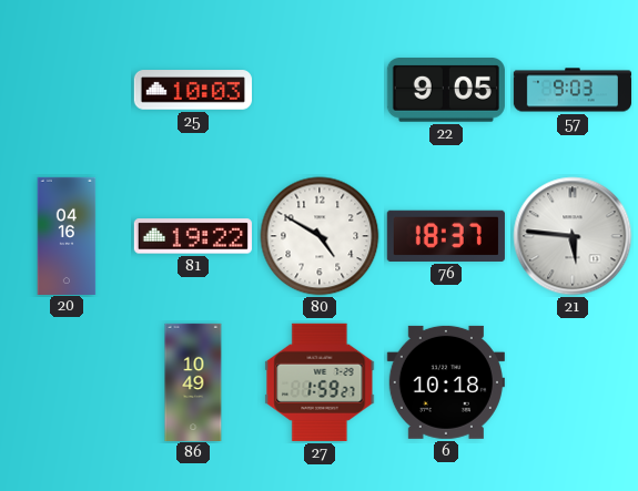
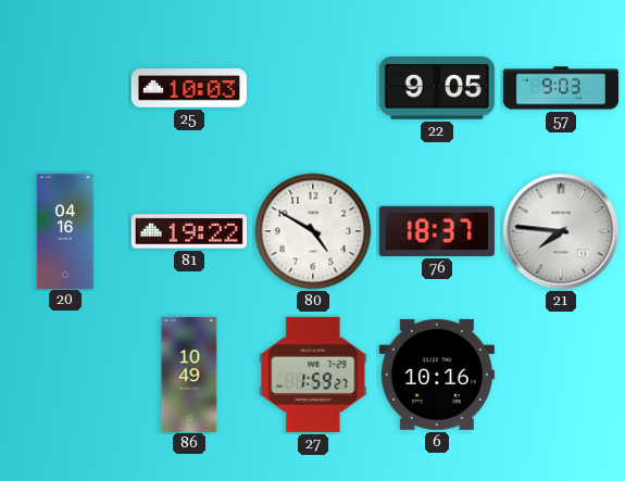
21: 5:46 -> 7:46
6: 10:18 -> 10:16
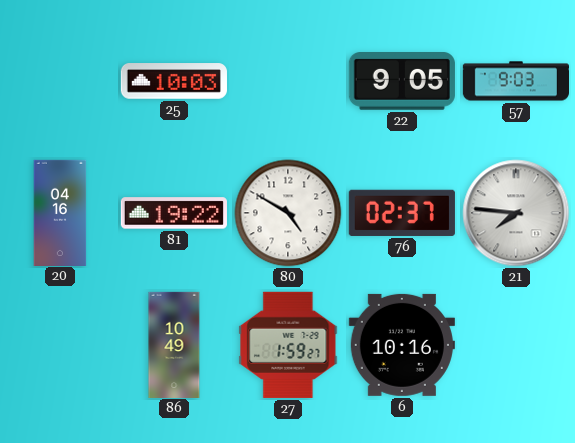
76: 18:37 -> 02:37
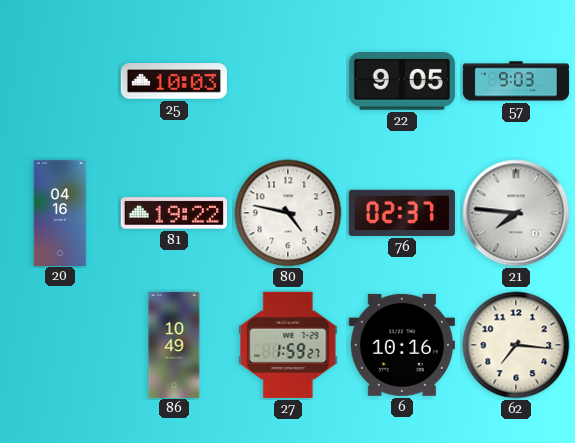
80: 4:50 -> 4:47
62: none -> 7:16
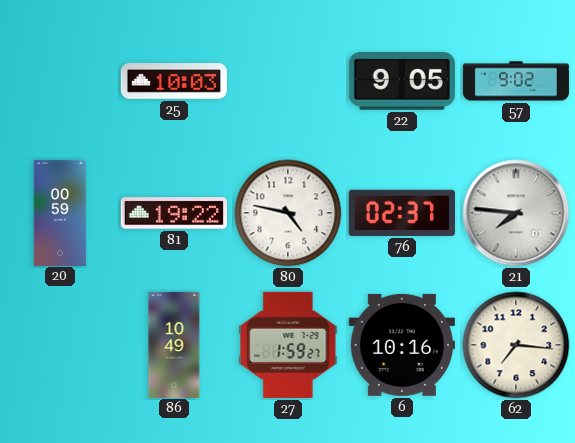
57: 9:03 -> 9:02
20: 04:16 -> 00:59
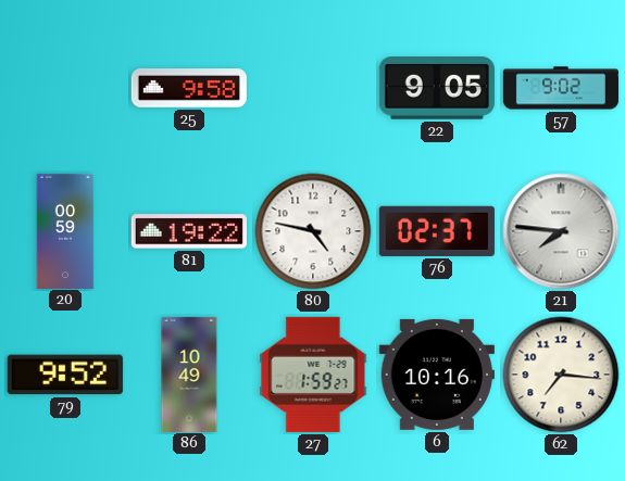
25: 10:03 -> 9:58
79: none -> 9:52
